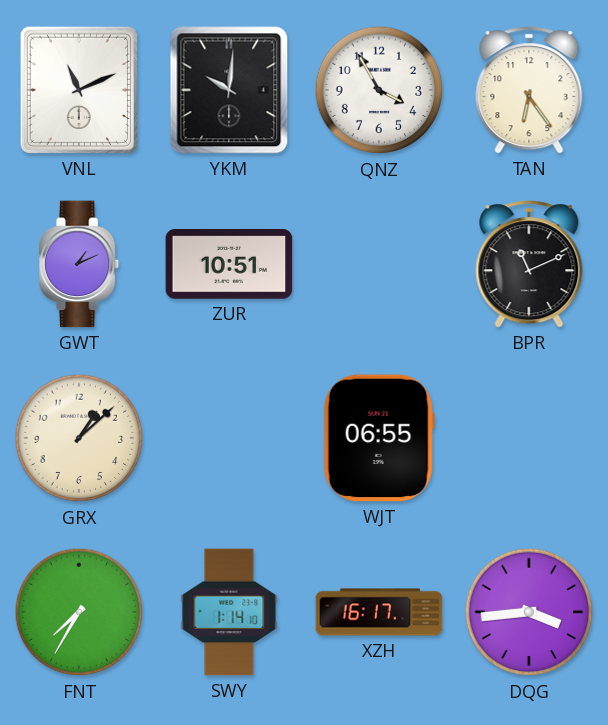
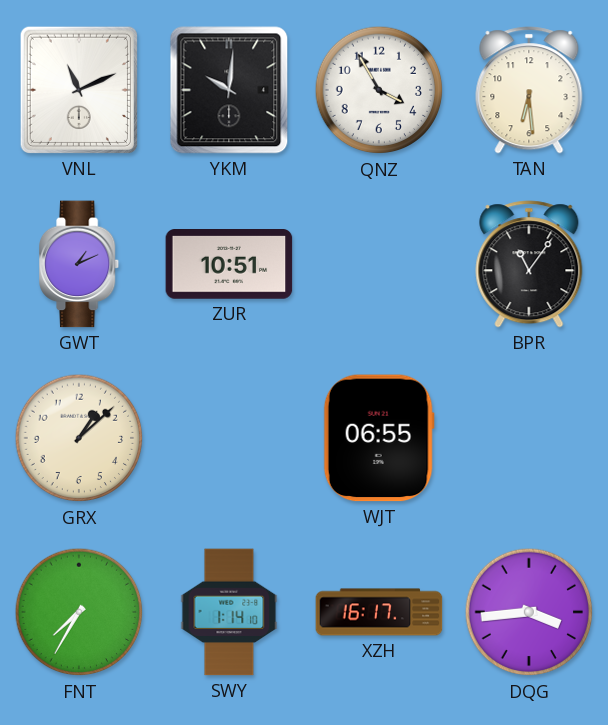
TAN: 6:24 -> 6:29
BPR: 11:11 -> 11:06
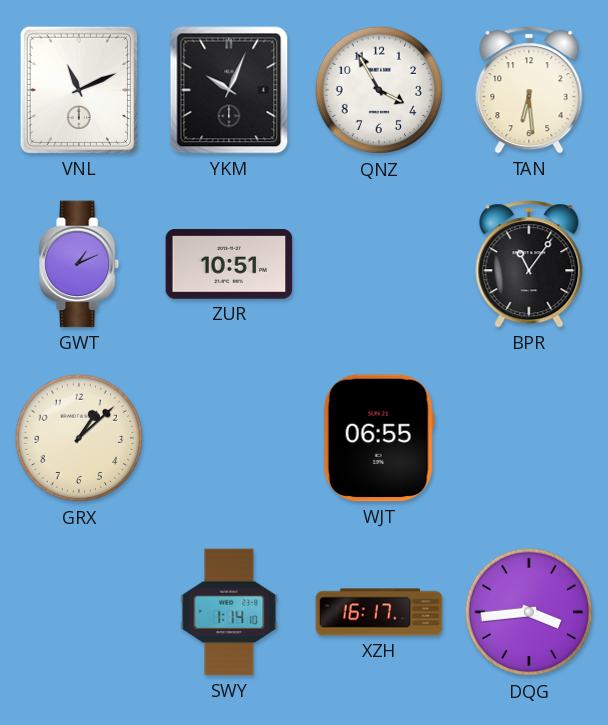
YKM: 10:01 -> 10:04
FNT: 7:35 -> none
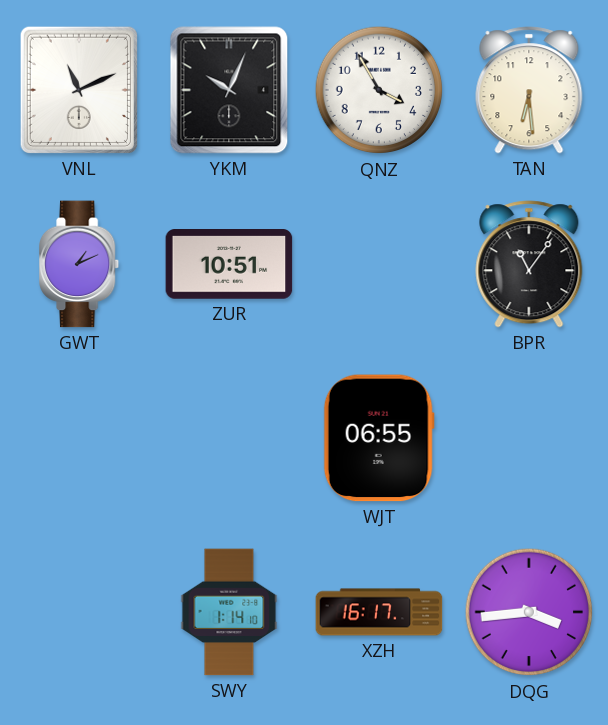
GRX: 1:08 -> none
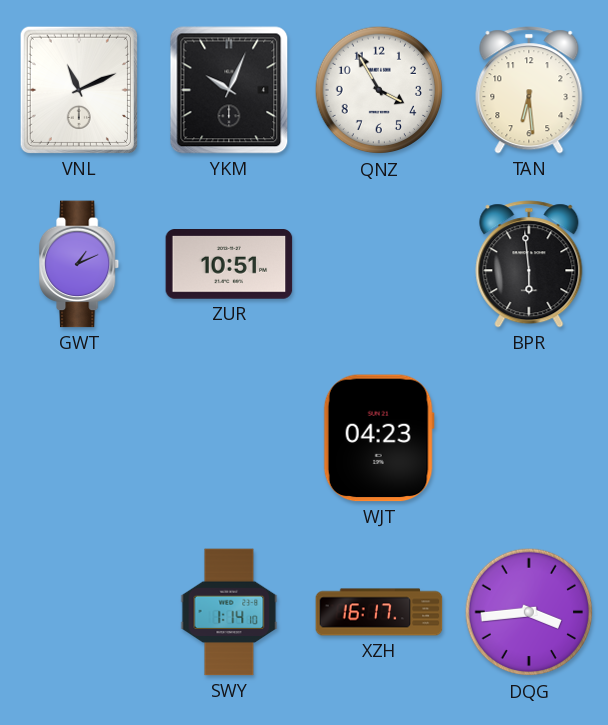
BPR: 11:06 -> 5:59
WJT: 06:55 -> 04:23
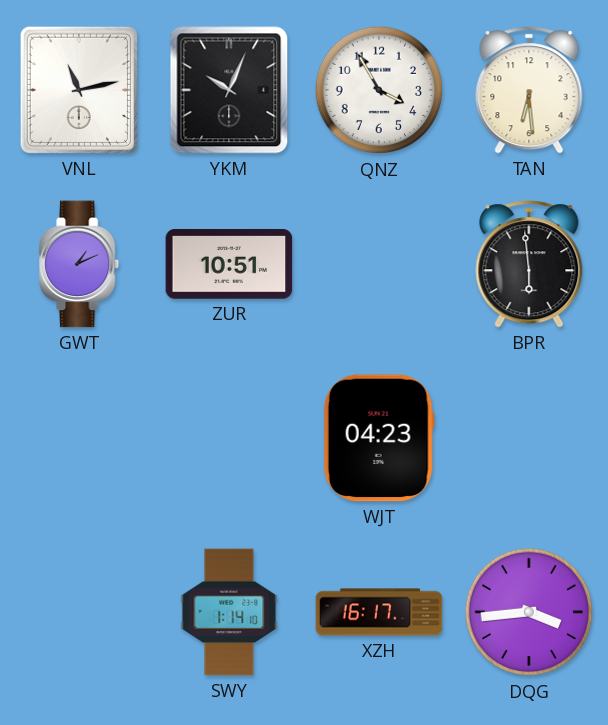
VNL: 11:11 -> 11:13
